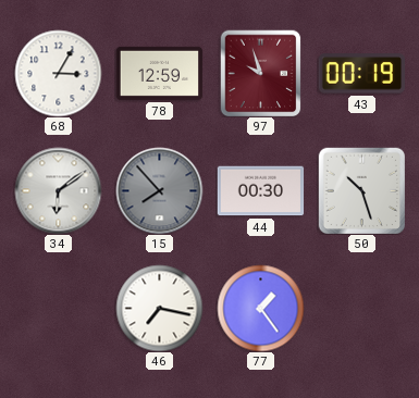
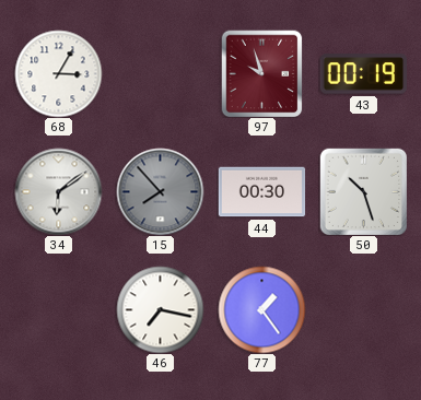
78: 12:59 -> none
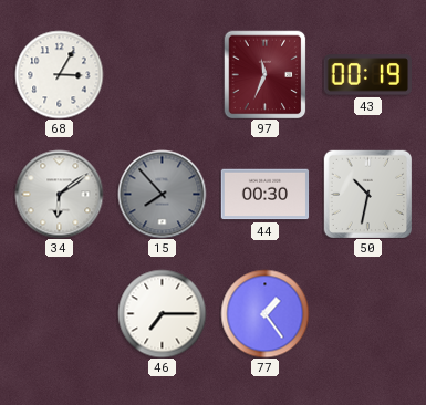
97: 9:57 -> 11:34
50: 10:27 -> 10:32
46: 7:17 -> 7:15
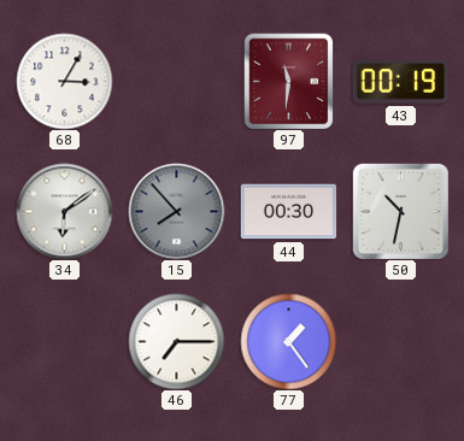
97: 11:34 -> 11:31
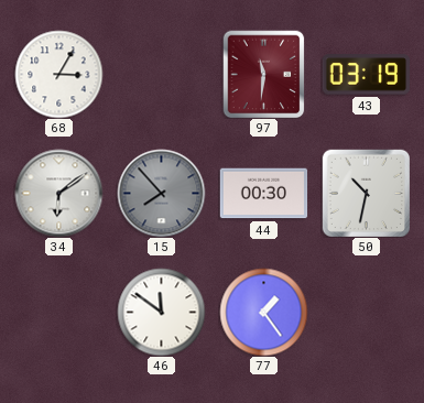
43: 00:19 -> 03:19
46: 7:15 -> 11:51
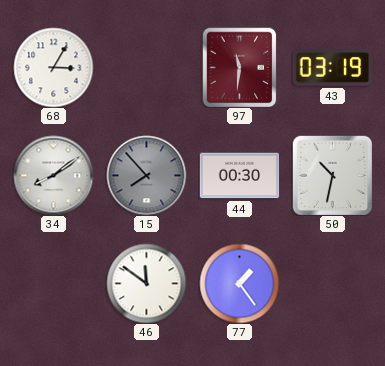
34: 6:09 -> 8:09
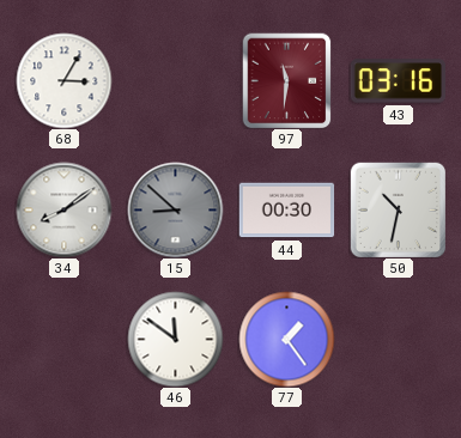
43: 03:19 -> 03:16
15: 7:53 -> 8:52
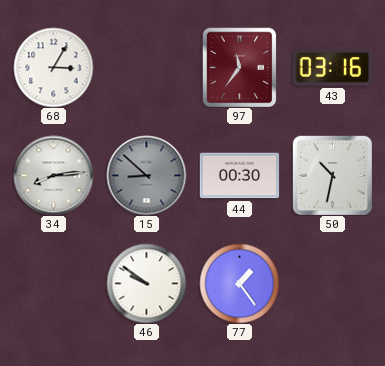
97: 11:31 -> 11:36
34: 8:09 -> 8:14
46: 11:51 -> 9:51
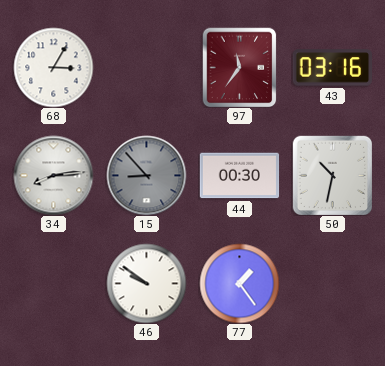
15: 8:52 -> 8:53
